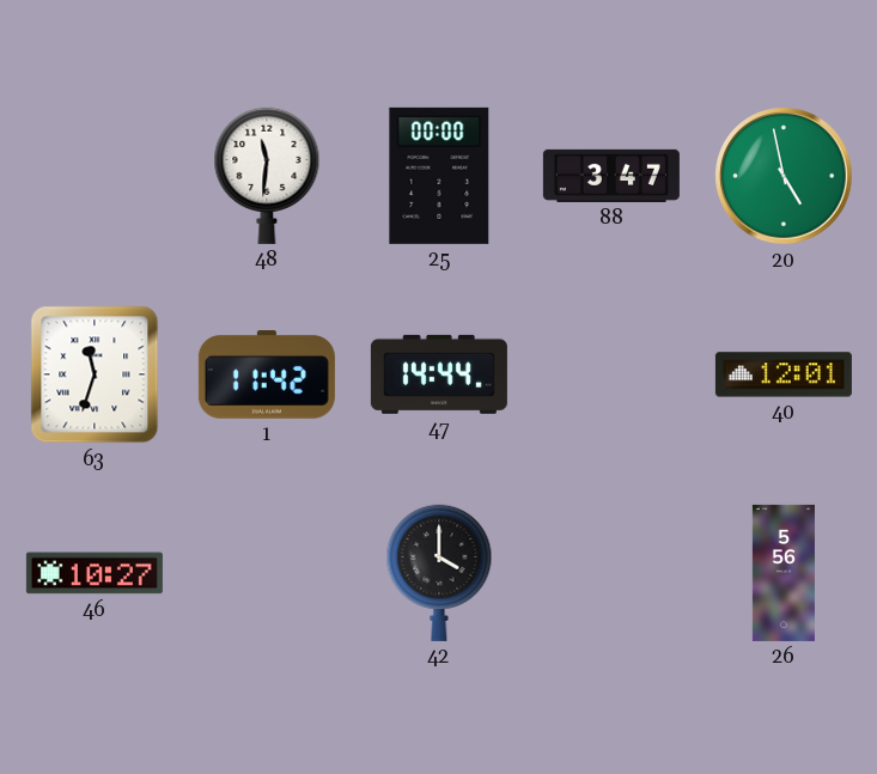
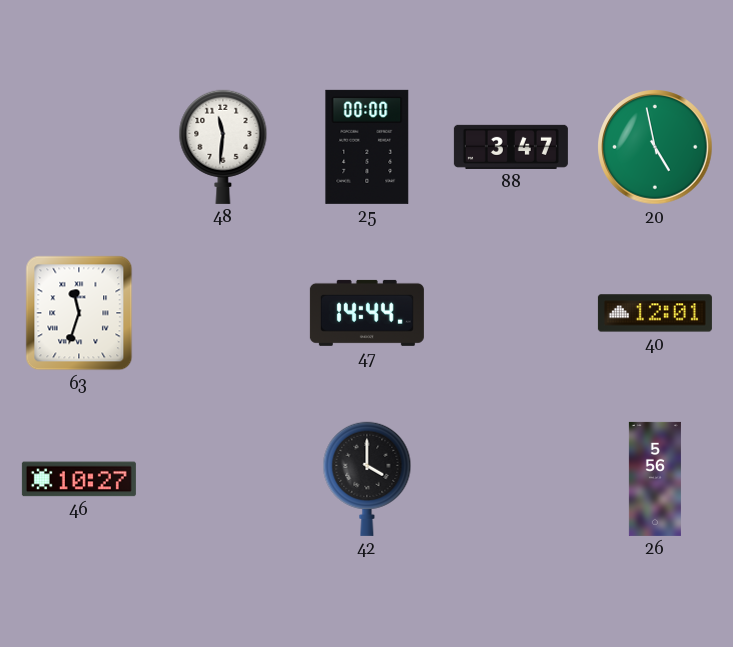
1: 11:42 -> none
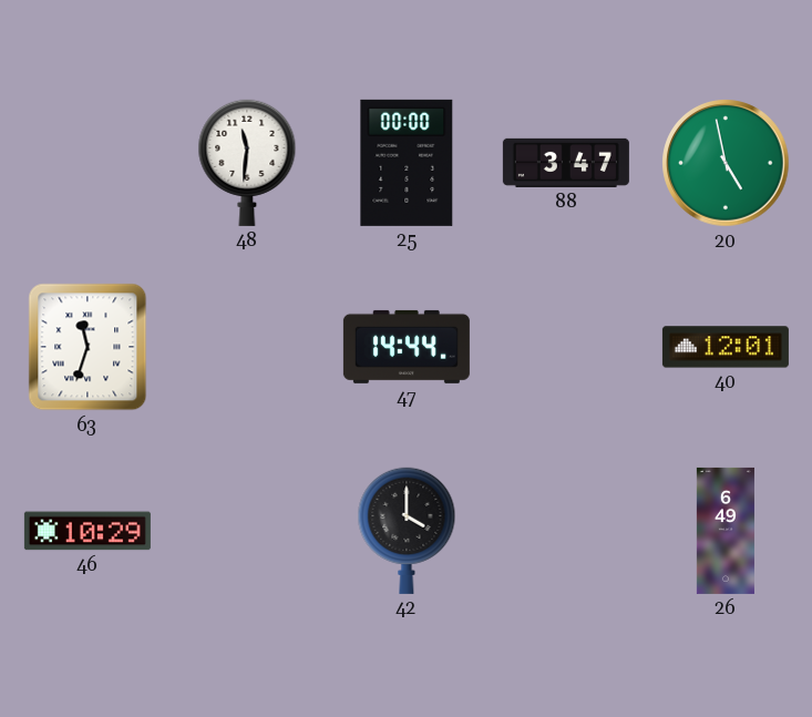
46: 10:27 -> 10:29
26: 5:56 -> 6:49
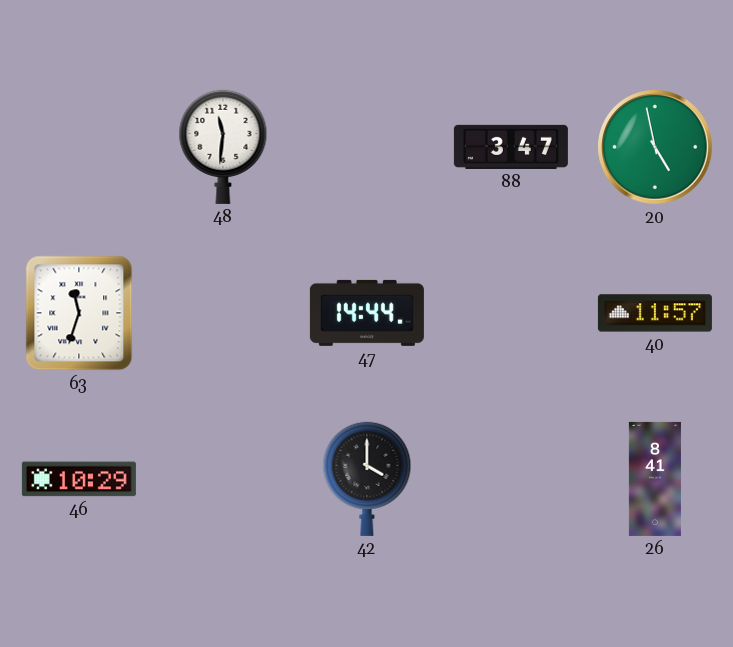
25: 00:00 -> none
40: 12:01 -> 11:57
26: 6:49 -> 8:41
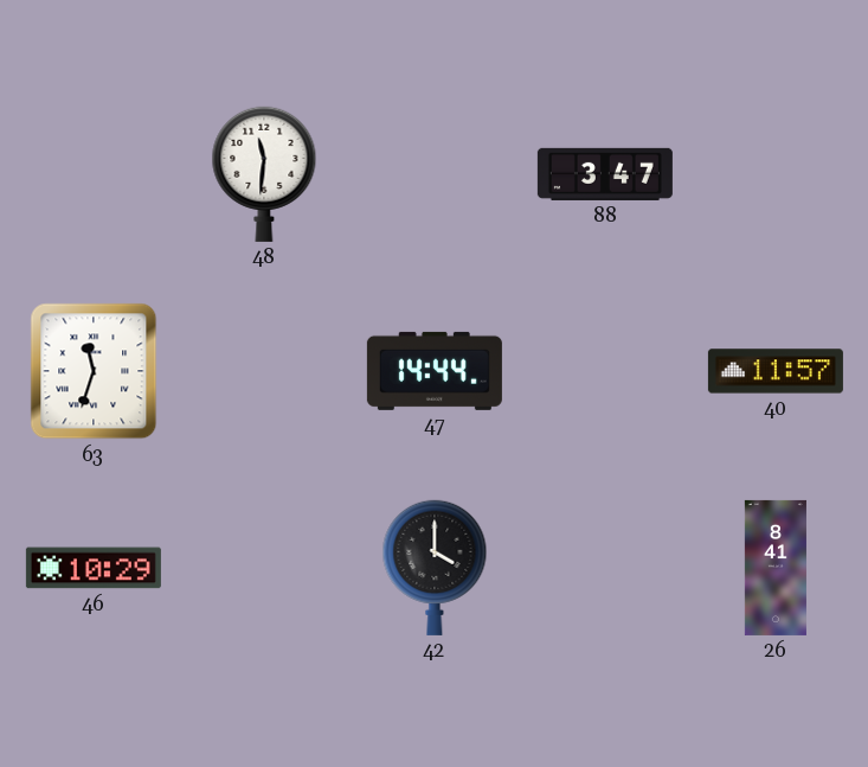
20: 4:58 -> none
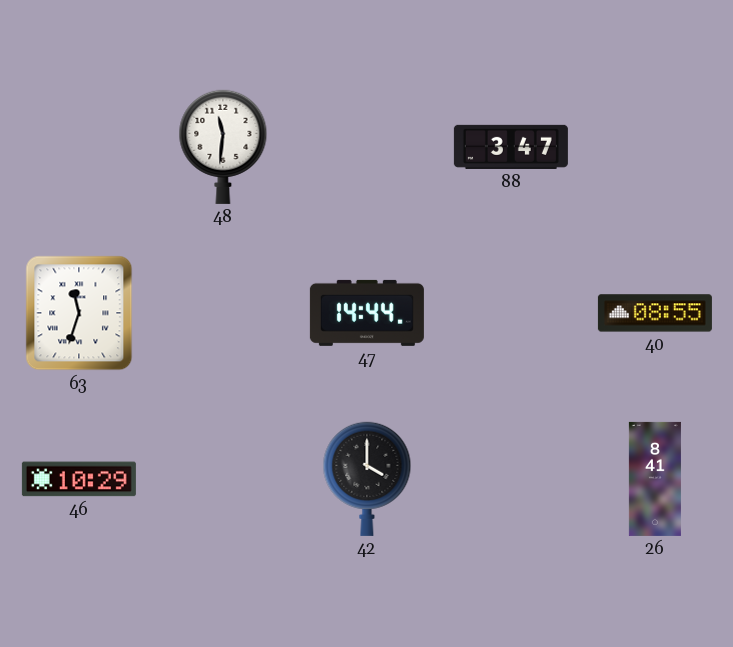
40: 11:57 -> 08:55
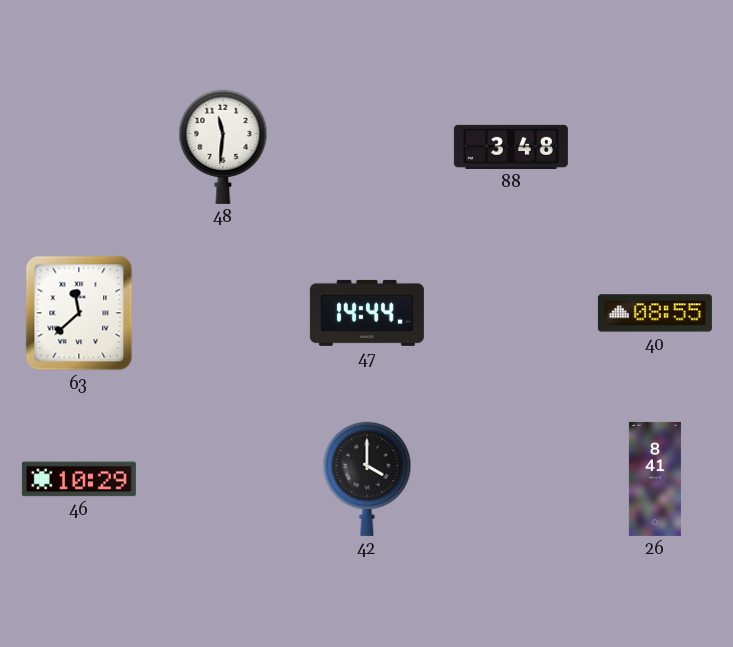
88: 3:47 -> 3:48
63: 11:33 -> 11:38
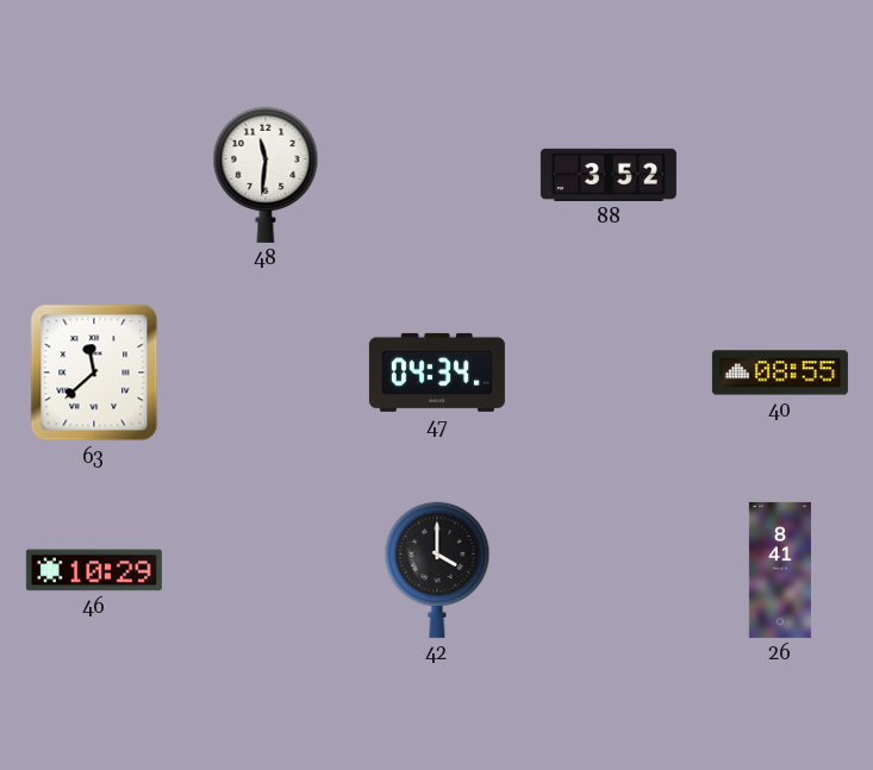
88: 3:48 -> 3:52
47: 14:44 -> 04:34
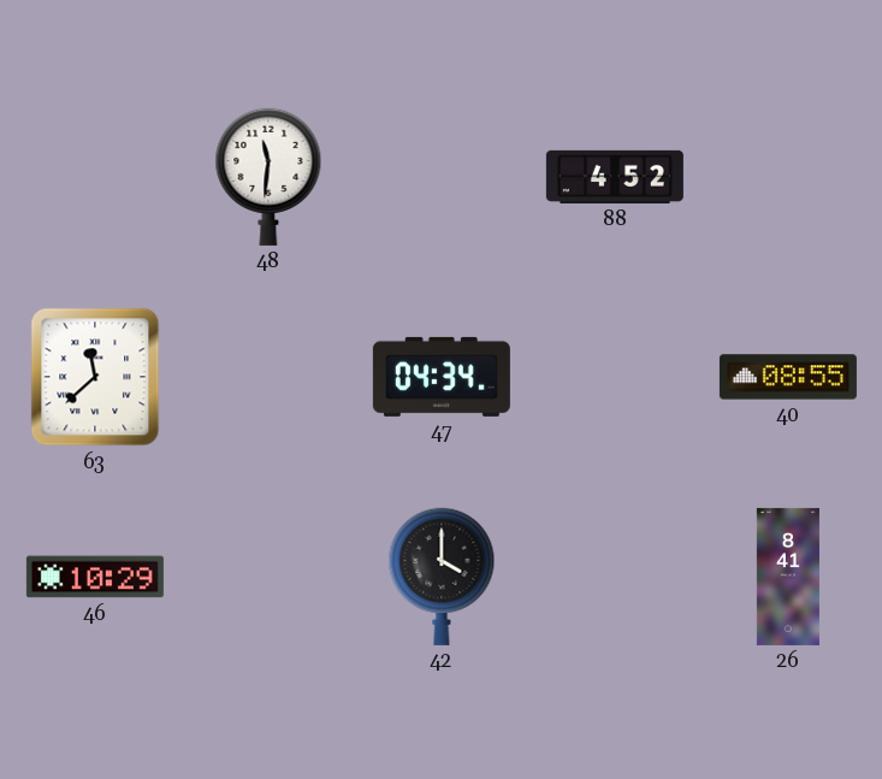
88: 3:52 -> 4:52
